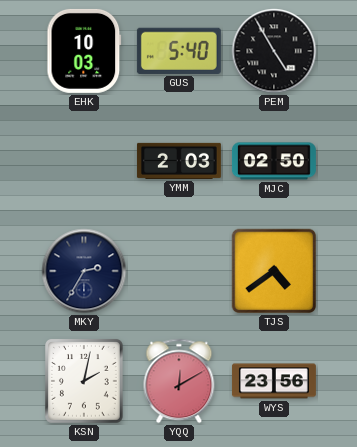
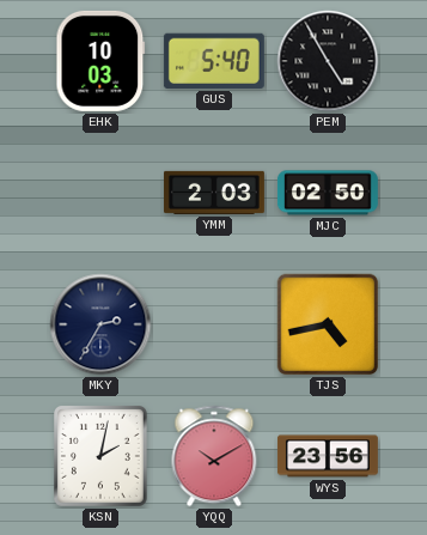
TJS: 4:39 -> 4:43
YQQ: 12:10 -> 10:10
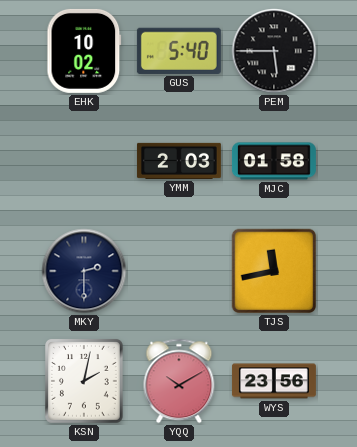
EHK: 10:03 -> 10:02
PEM: 4:55 -> 5:45
MJC: 02:50 -> 01:58
MKY: 2:35 -> 2:30
TJS: 4:43 -> 11:43
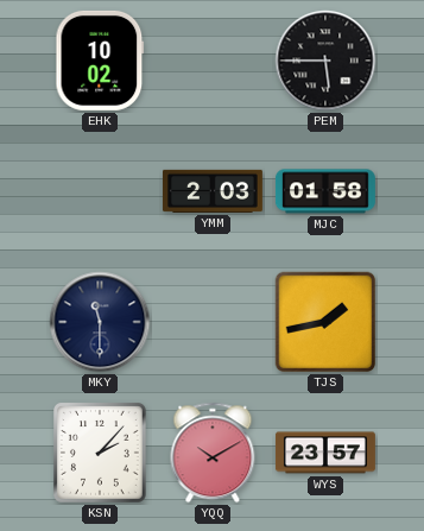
GUS: 5:40 -> none
MKY: 2:30 -> 11:30
TJS: 11:43 -> 1:43
KSN: 2:02 -> 2:07
WYS: 23:56 -> 23:57
